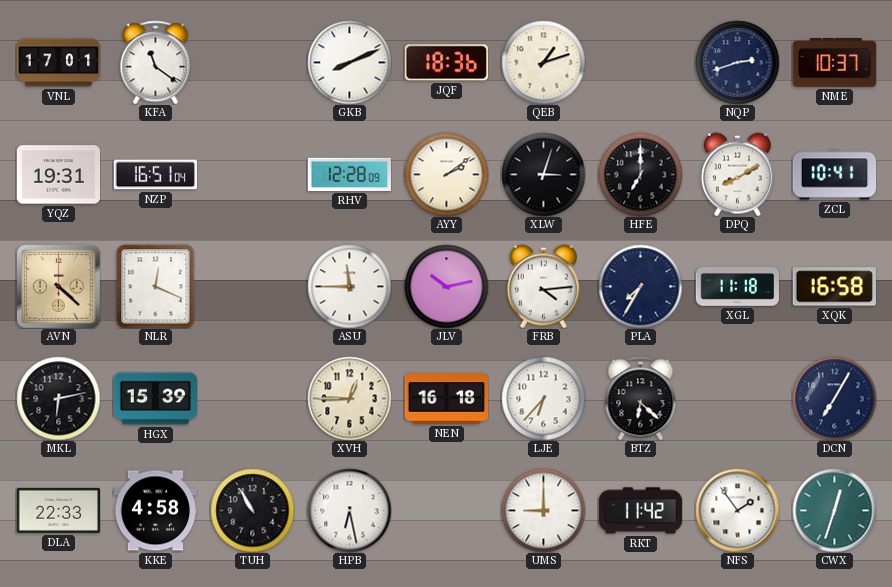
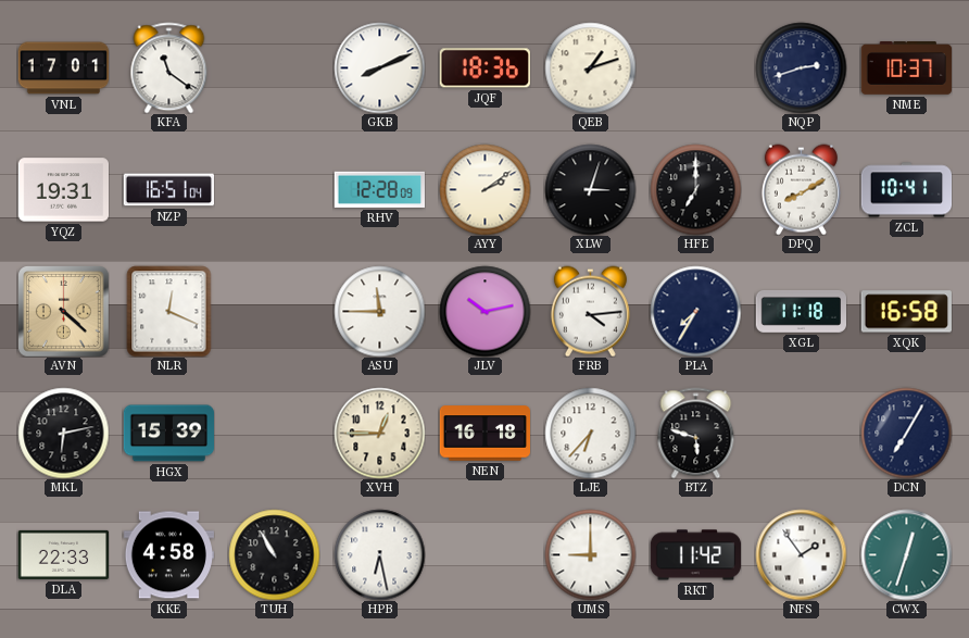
BTZ: 6:22 -> 5:48
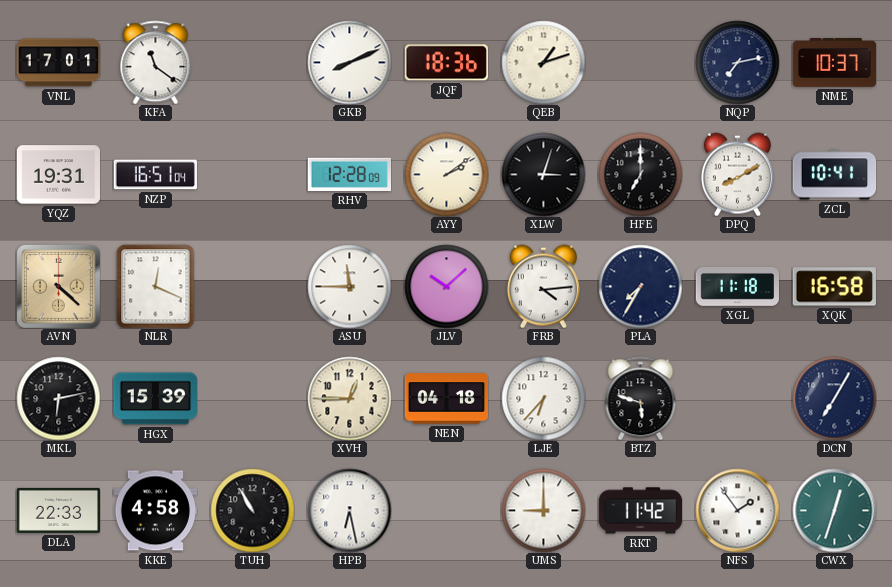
NQP: 2:42 -> 7:13
JLV: 10:13 -> 10:08
NEN: 16:18 -> 04:18
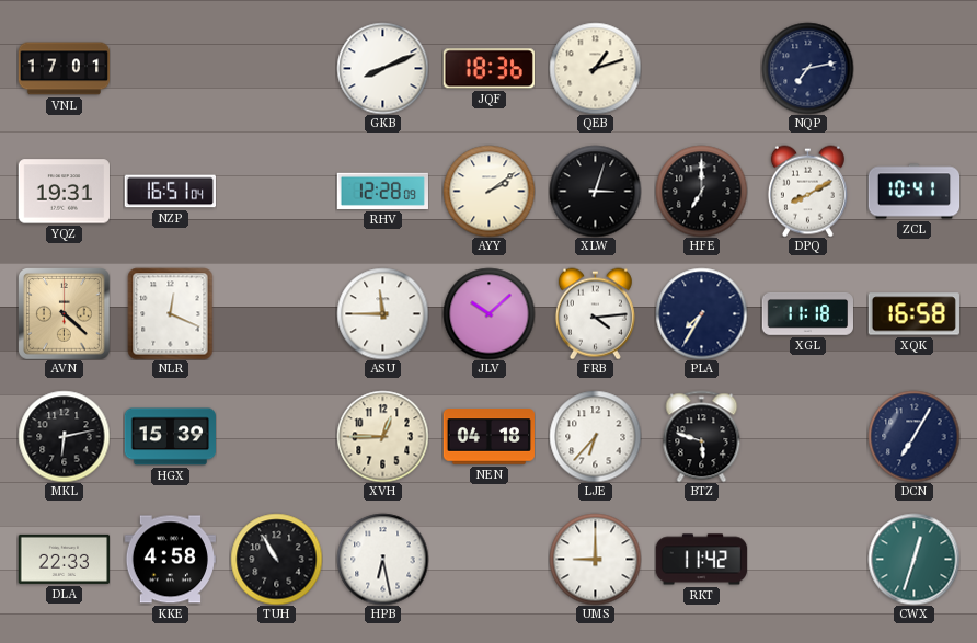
KFA: 11:21 -> none
NME: 10:37 -> none
NFS: 1:54 -> none
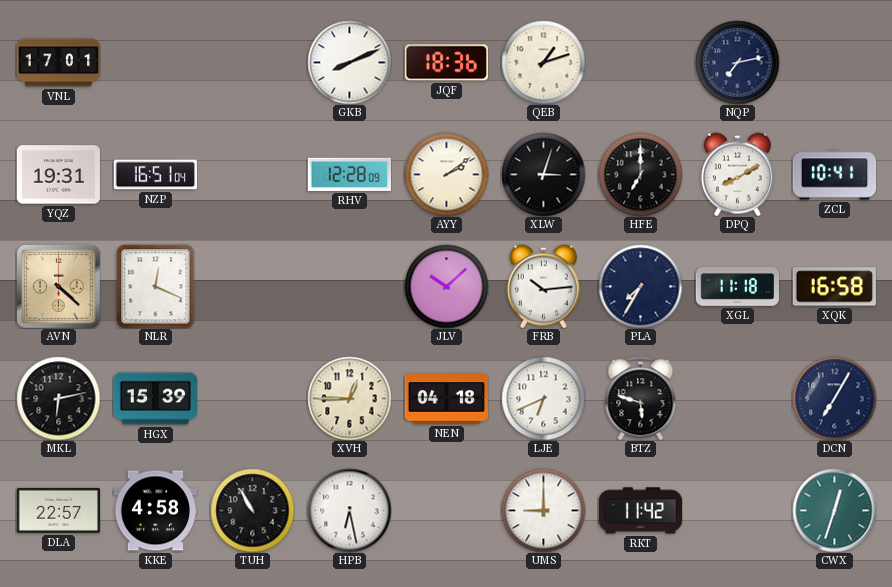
ASU: 11:45 -> none
FRB: 4:14 -> 10:14
LJE: 6:37 -> 6:41
DLA: 22:33 -> 22:57
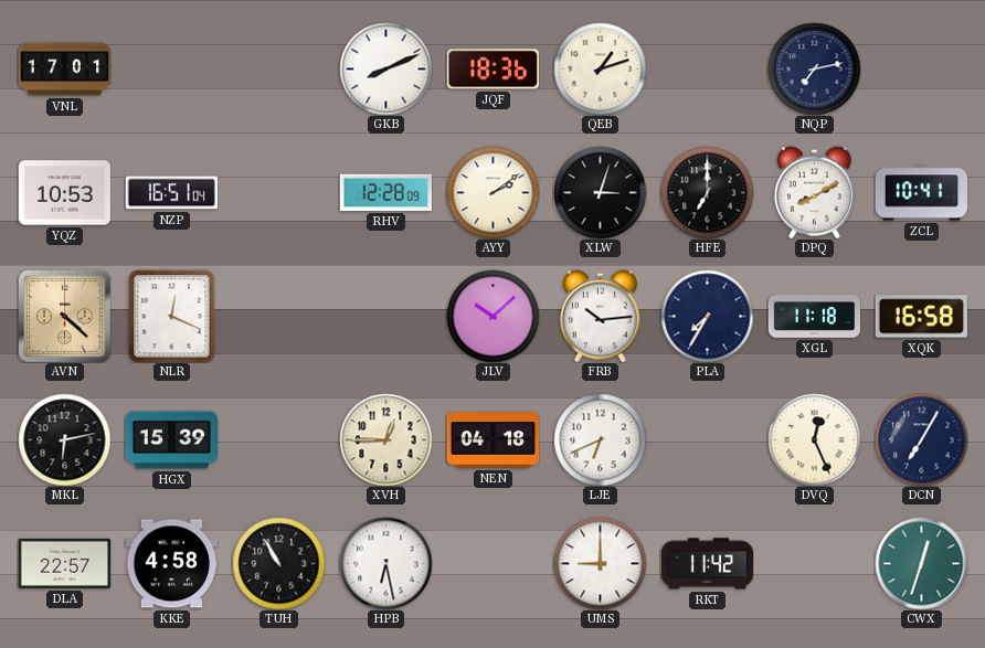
YQZ: 19:31 -> 10:53
BTZ: 5:48 -> none
DVQ: none -> 12:26
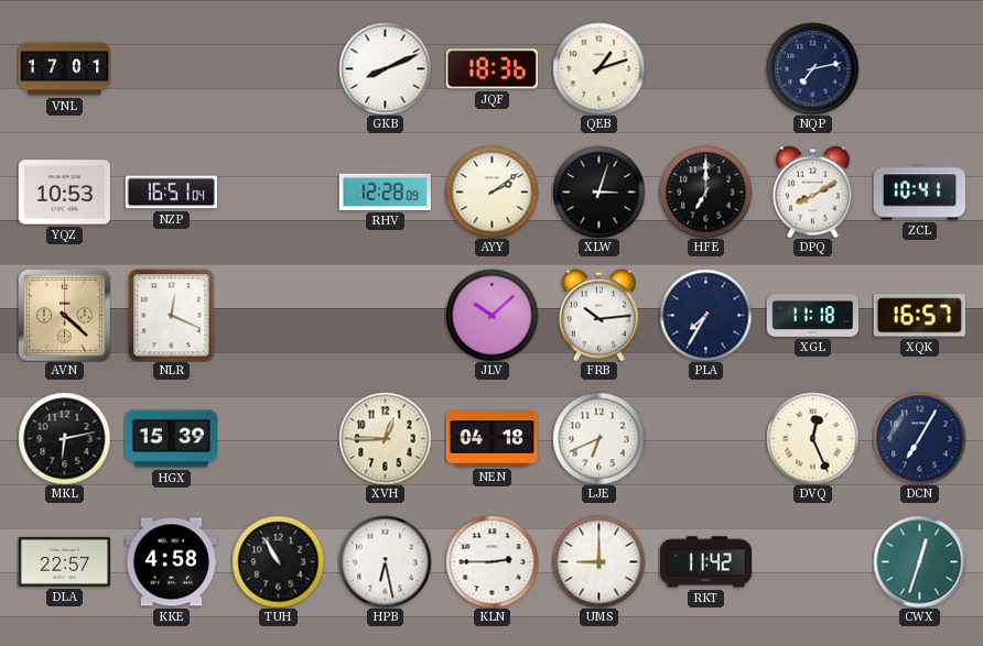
XQK: 16:58 -> 16:57
KLN: none -> 2:45
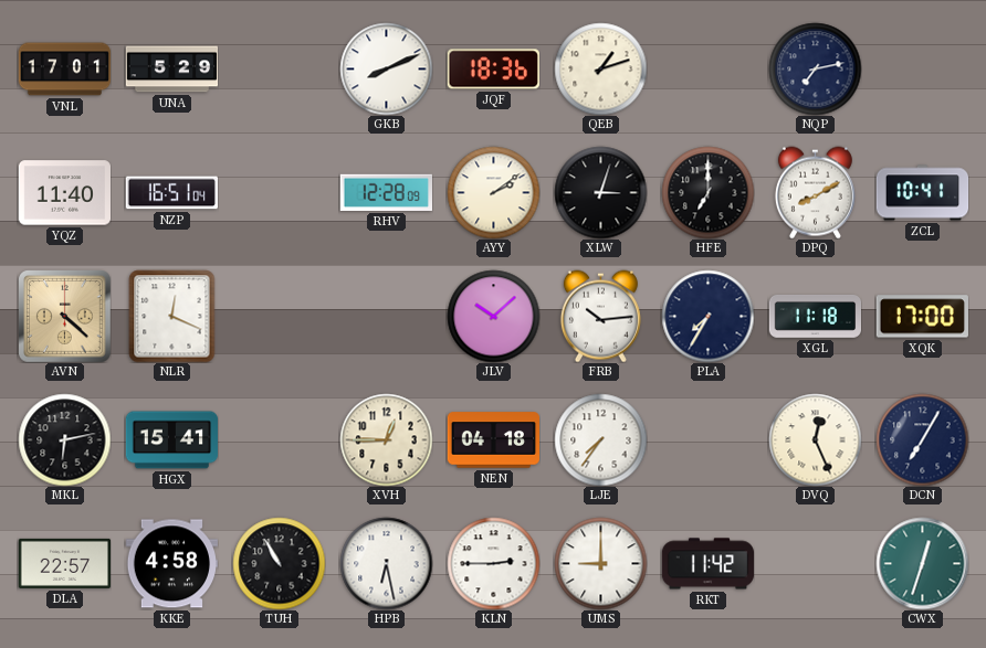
UNA: none -> 5:29
YQZ: 10:53 -> 11:40
XQK: 16:57 -> 17:00
HGX: 15:39 -> 15:41
LJE: 6:41 -> 7:36
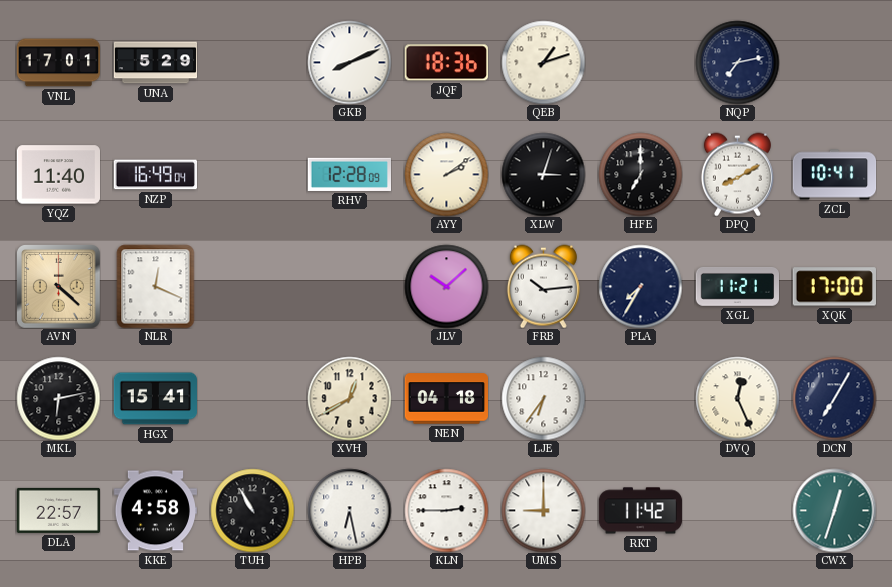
NZP: 16:51 -> 16:49
XGL: 11:18 -> 11:21
XVH: 12:45 -> 12:40
LJE: 7:36 -> 6:36
